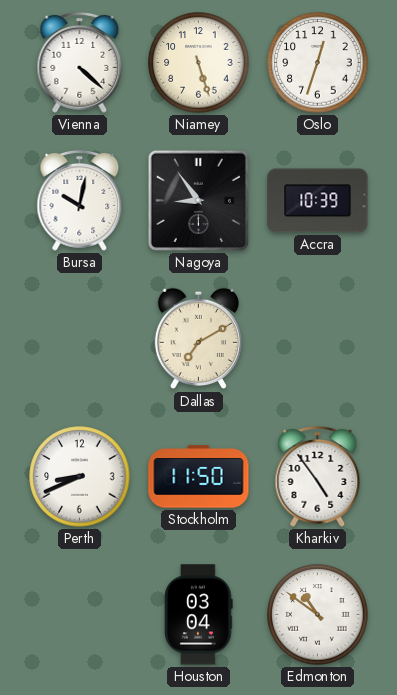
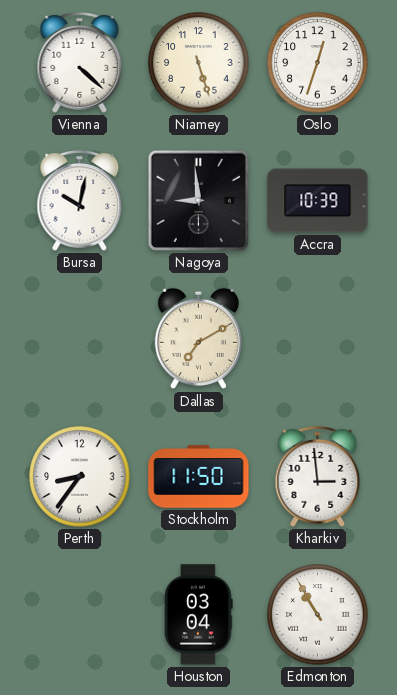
Nagoya: 8:54 -> 8:59
Perth: 8:41 -> 8:36
Kharkiv: 4:54 -> 2:59
Edmonton: 10:51 -> 10:55
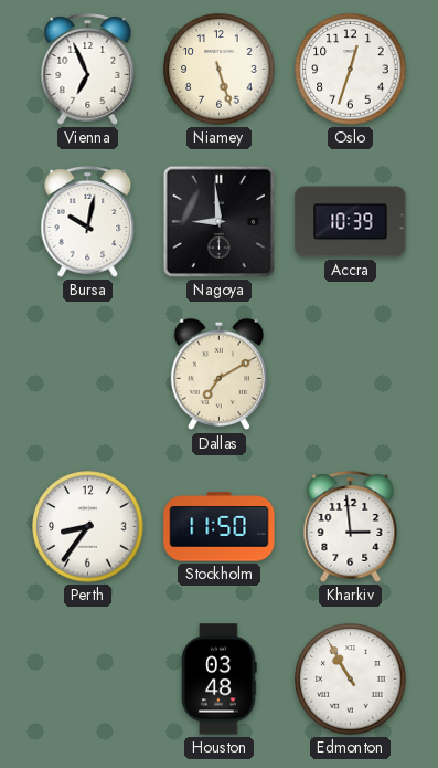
Vienna: 4:22 -> 6:56
Houston: 03:04 -> 03:48
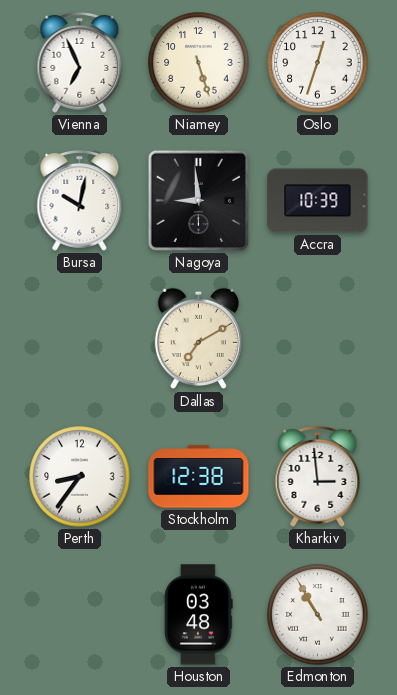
Stockholm: 11:50 -> 12:38
